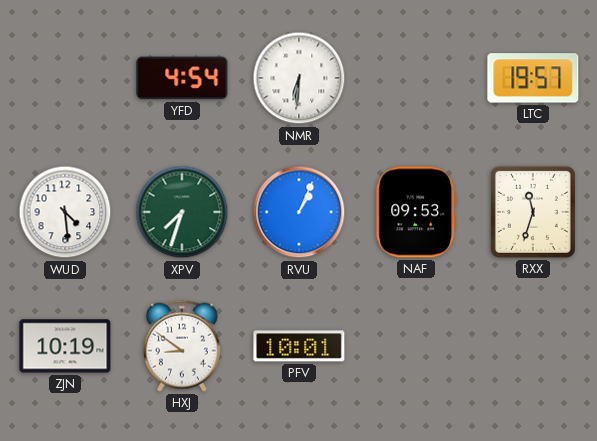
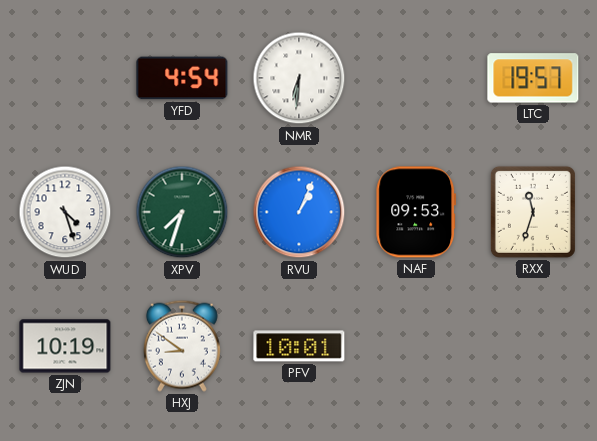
WUD: 4:29 -> 4:27
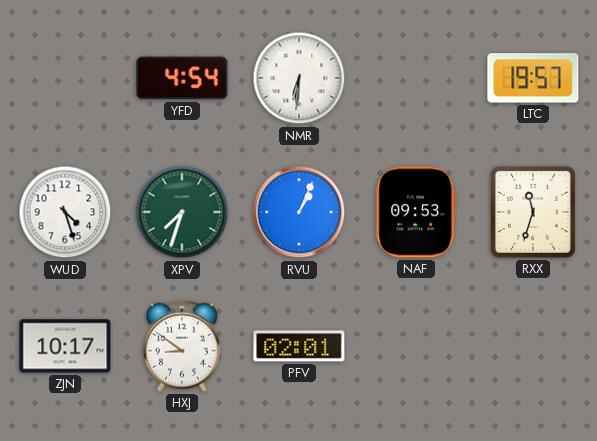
ZJN: 10:19 -> 10:17
PFV: 10:01 -> 02:01
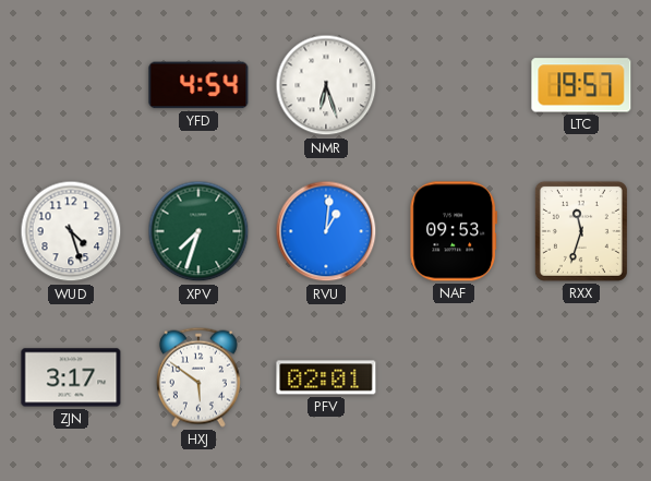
NMR: 6:31 -> 6:27
RVU: 1:04 -> 1:01
ZJN: 10:17 -> 3:17
HXJ: 8:51 -> 5:51
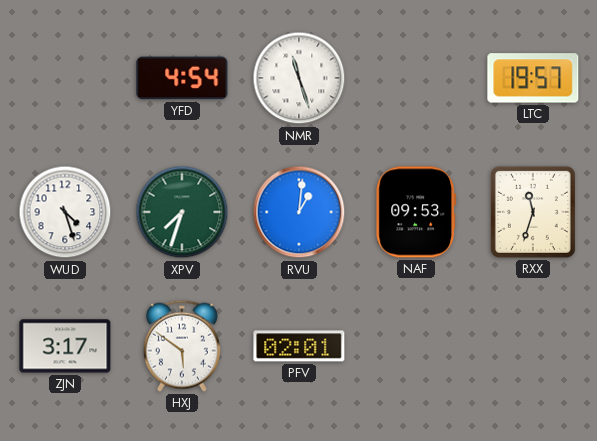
NMR: 6:27 -> 11:27
